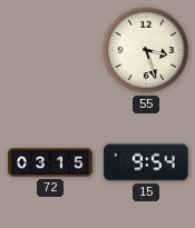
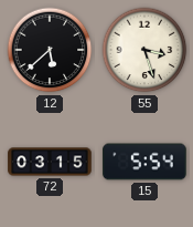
12: none -> 5:38
15: 9:54 -> 5:54
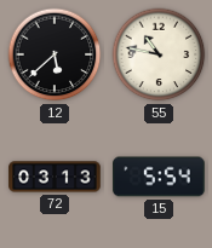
55: 3:27 -> 10:47
72: 03:15 -> 03:13
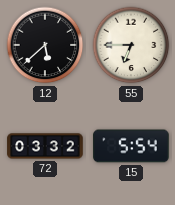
55: 10:47 -> 6:45
72: 03:13 -> 03:32
